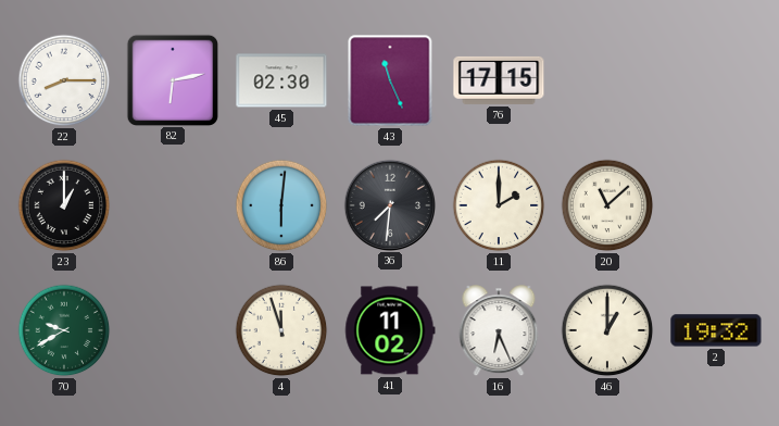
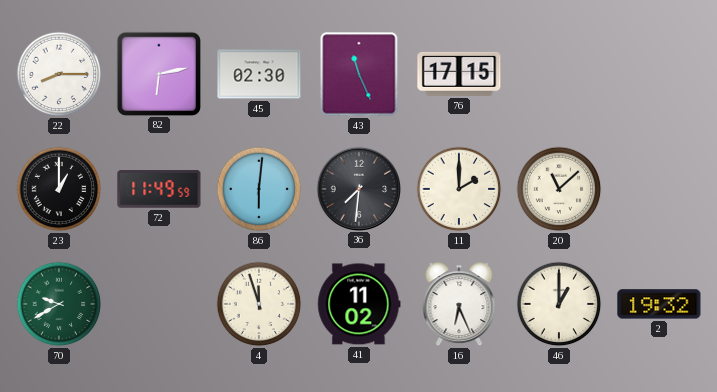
72: none -> 11:49
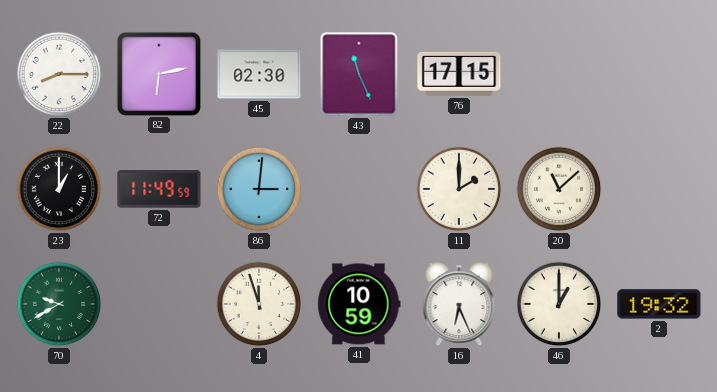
86: 6:01 -> 3:01
36: 7:31 -> none
41: 11:02 -> 10:59
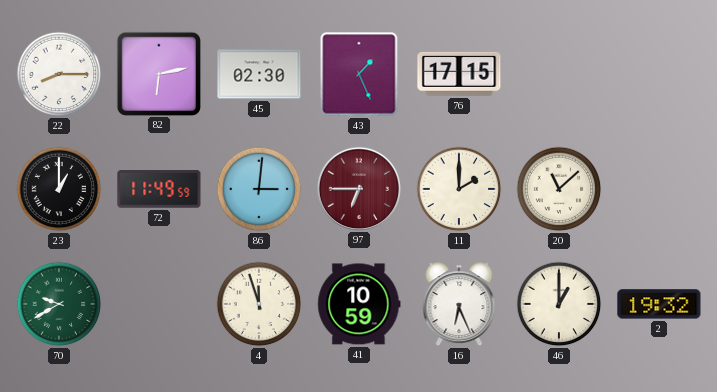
43: 11:26 -> 1:26
97: none -> 6:45
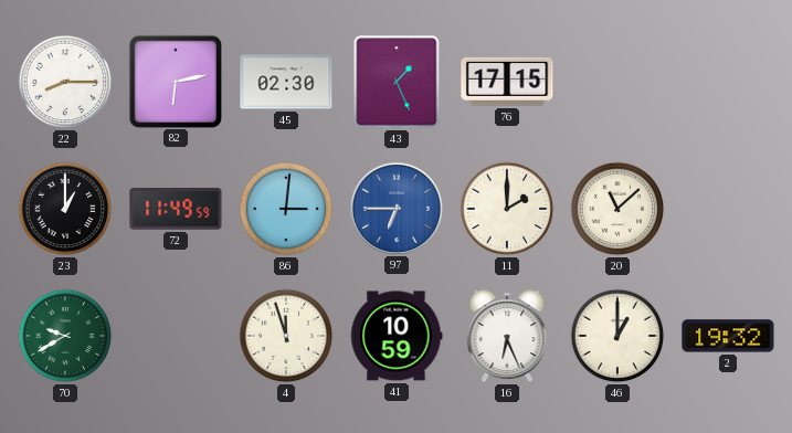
97 dial: burgundy -> blue
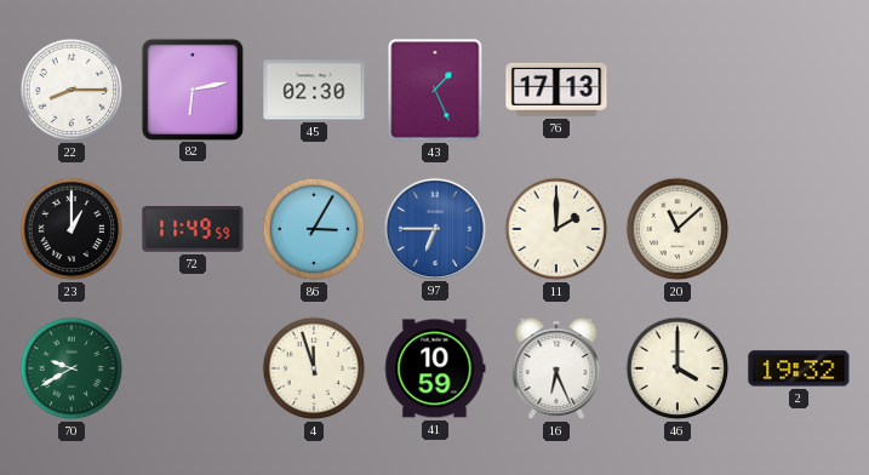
76: 17:15 -> 17:13
86: 3:01 -> 3:05
46: 1:00 -> 4:00
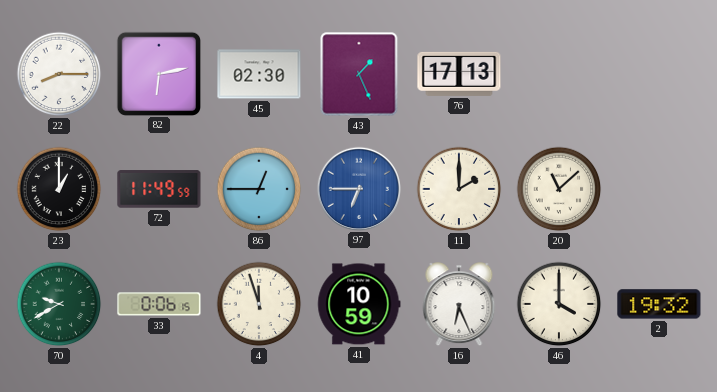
86: 3:05 -> 12:45
33: none -> 0:06
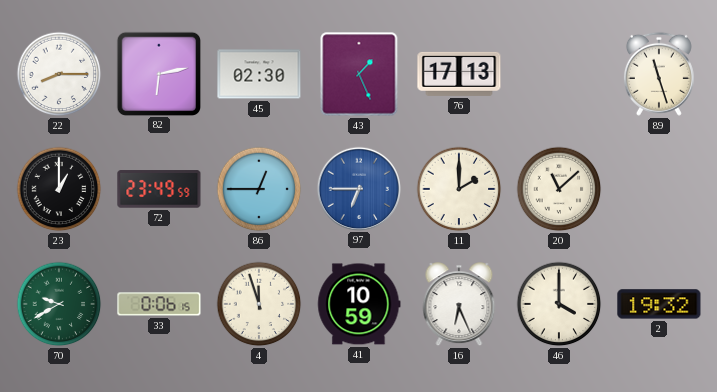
89: none -> 11:27
72: 11:49 -> 23:49
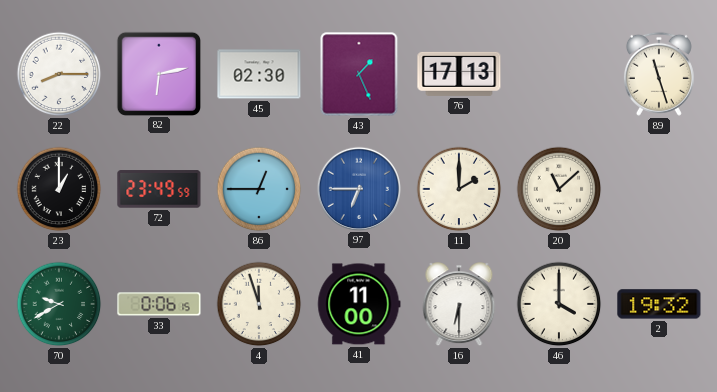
41: 10:59 -> 11:00
16: 6:26 -> 6:30
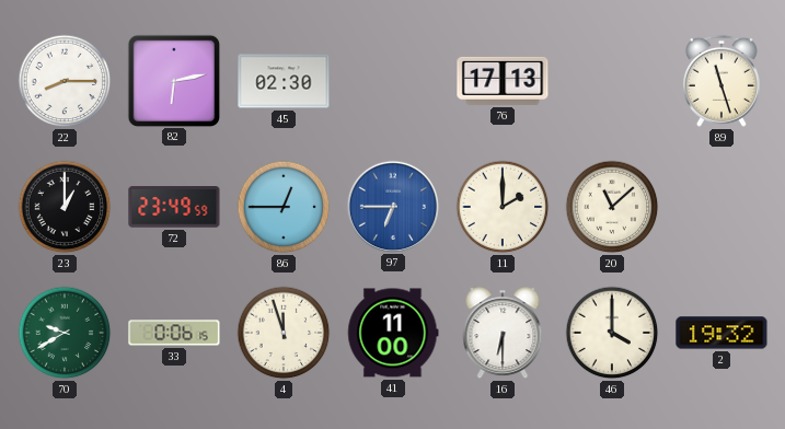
43: 1:26 -> none
